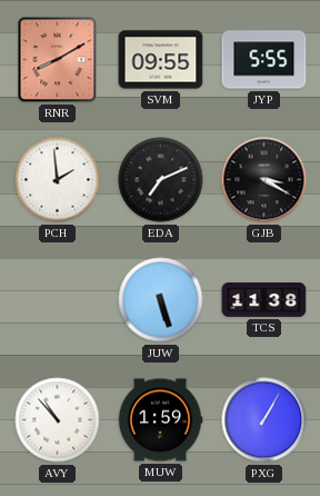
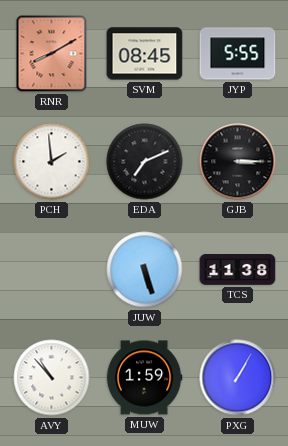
SVM: 09:55 -> 08:45
GJB: 3:20 -> 3:15
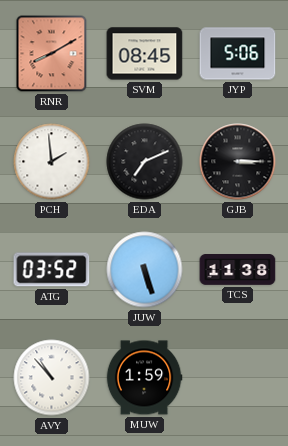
JYP: 5:55 -> 5:06
ATG: none -> 03:52
PXG: 1:05 -> none
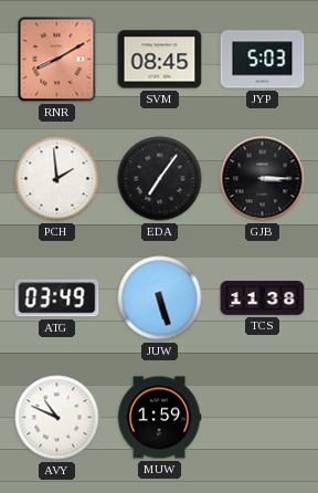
JYP: 5:06 -> 5:03
EDA: 7:11 -> 7:06
ATG: 03:52 -> 03:49
AVY: 10:53 -> 10:49
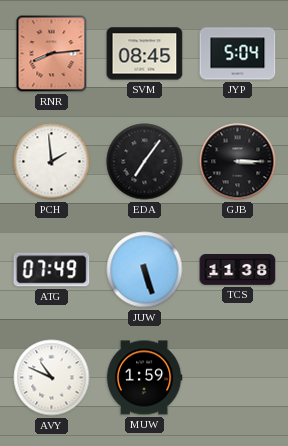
RNR: 8:10 -> 8:14
JYP: 5:03 -> 5:04
ATG: 03:49 -> 07:49
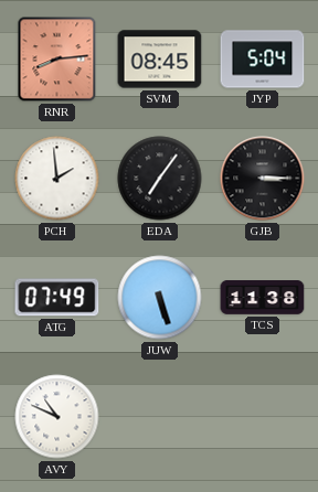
MUW: 1:59 -> none
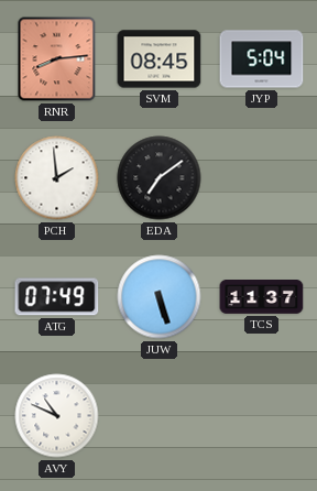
EDA: 7:06 -> 7:09
GJB: 3:15 -> none
TCS: 11:38 -> 11:37
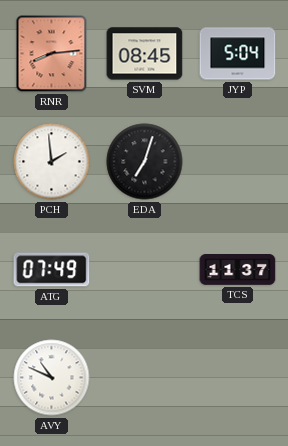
EDA: 7:09 -> 7:03
JUW: 5:27 -> none
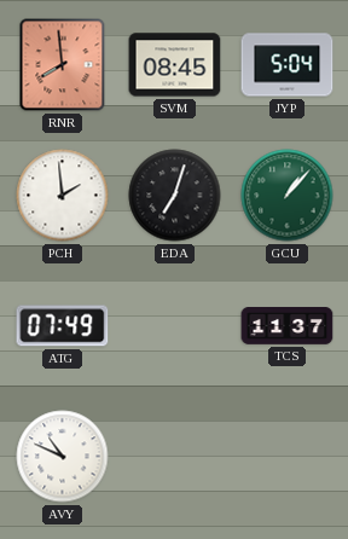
RNR: 8:14 -> 7:59
GCU: none -> 1:07
